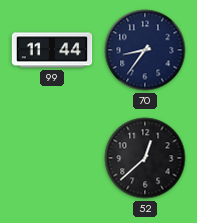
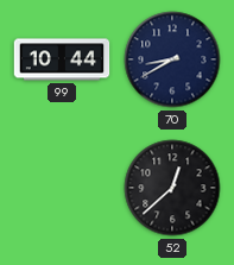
99: 11:44 -> 10:44
70: 8:36 -> 8:40
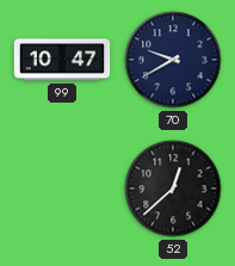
99: 10:44 -> 10:47
70: 8:40 -> 9:40
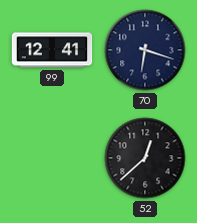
99: 10:47 -> 12:41
70: 9:40 -> 6:18
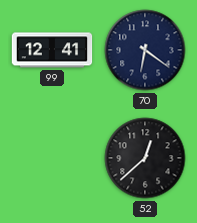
70: 6:18 -> 6:21
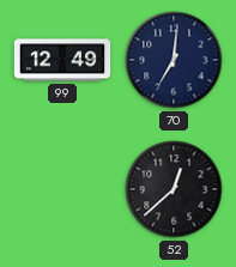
99: 12:41 -> 12:49
70: 6:21 -> 7:01
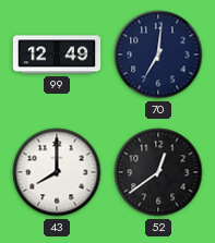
43: none -> 8:00
52: 12:38 -> 12:39
